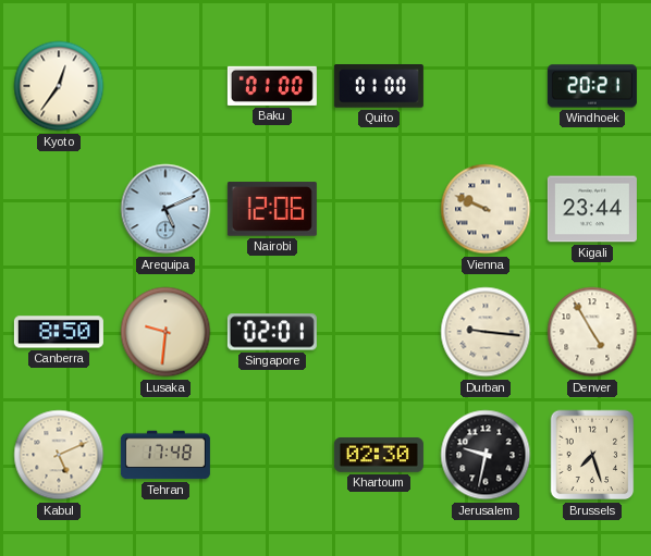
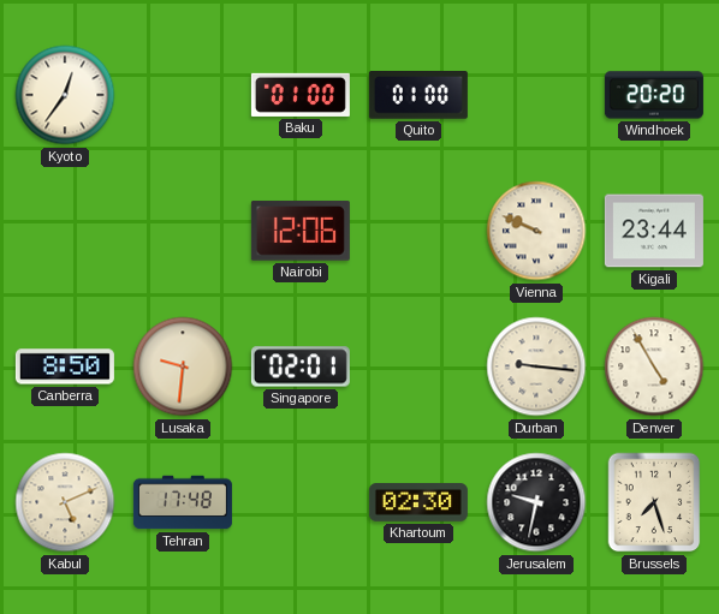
Windhoek: 20:21 -> 20:20
Arequipa: 5:11 -> none
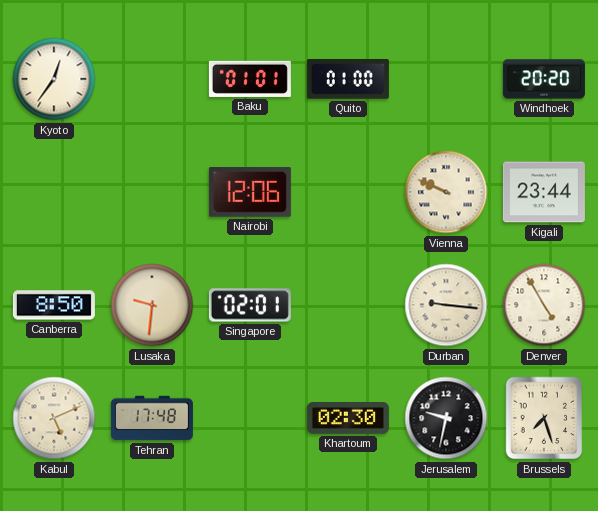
Baku: 01:00 -> 01:01
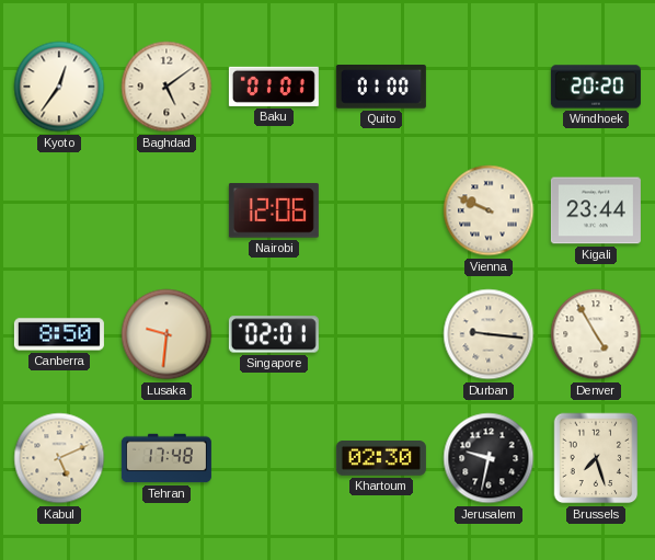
Baghdad: none -> 5:09
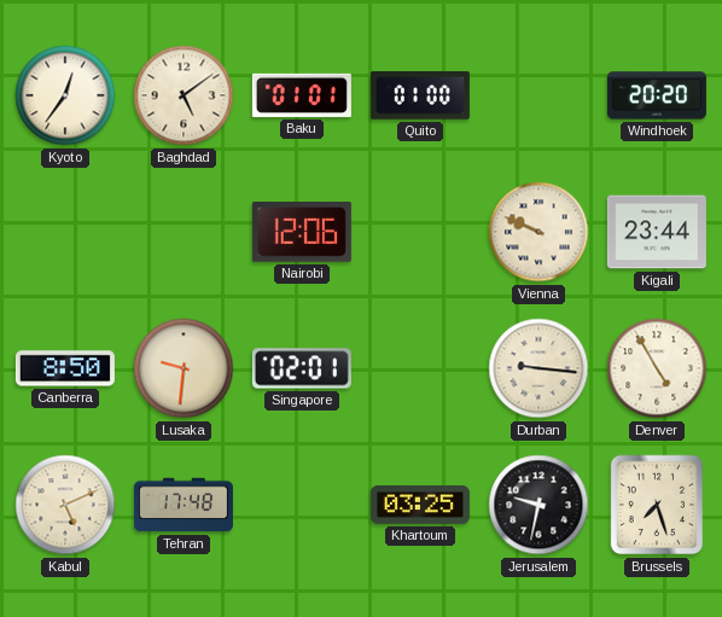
Khartoum: 02:30 -> 03:25
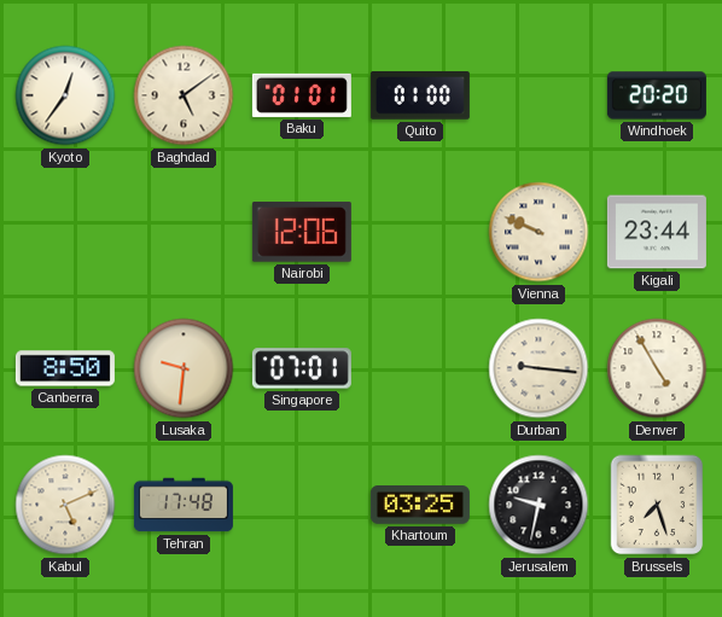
Singapore: 02:01 -> 07:01
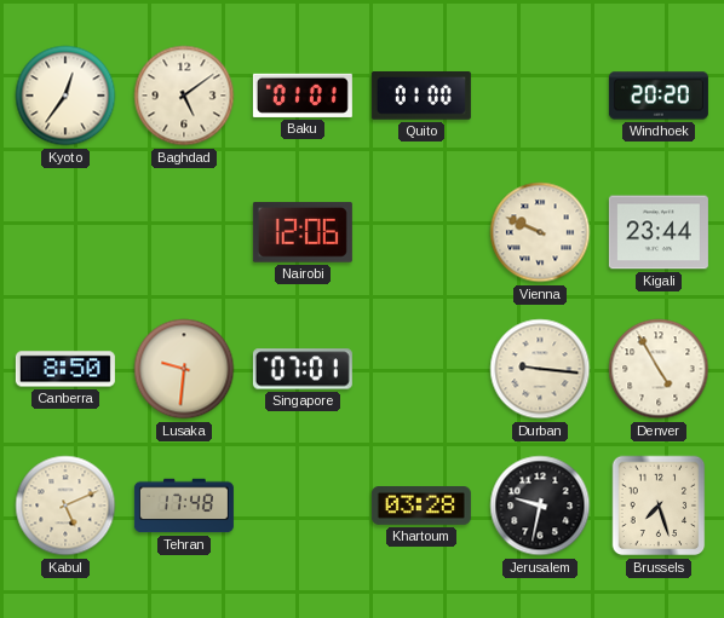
Khartoum: 03:25 -> 03:28
